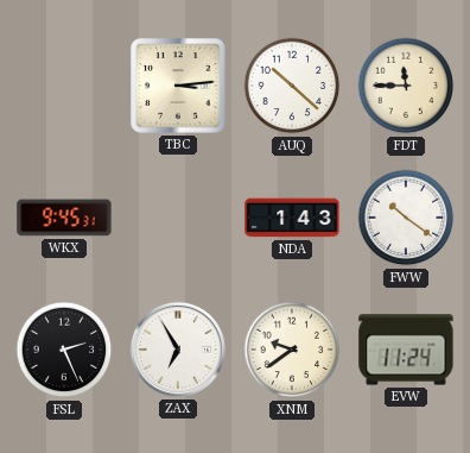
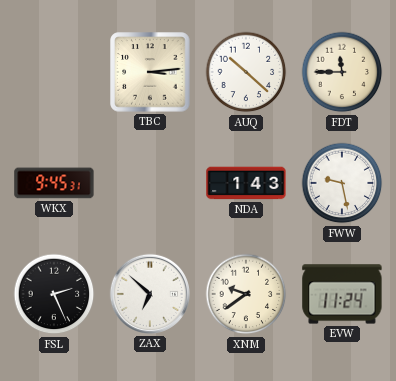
FWW: 10:21 -> 9:28
ZAX: 6:55 -> 6:52
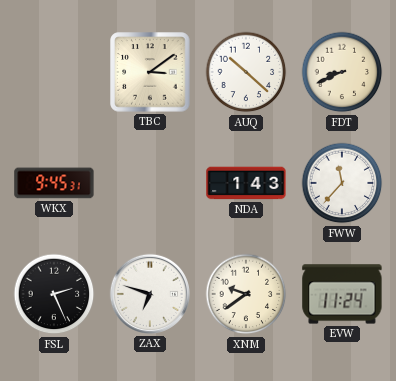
TBC: 3:14 -> 3:09
FDT: 11:45 -> 8:41
FWW: 9:28 -> 11:37
ZAX: 6:52 -> 6:48
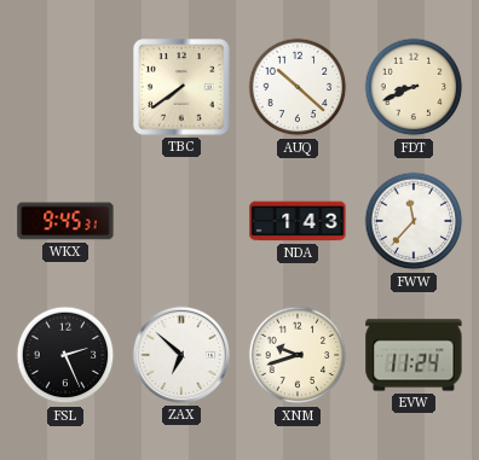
TBC: 3:09 -> 7:39
ZAX: 6:48 -> 6:52
XNM: 9:39 -> 9:42
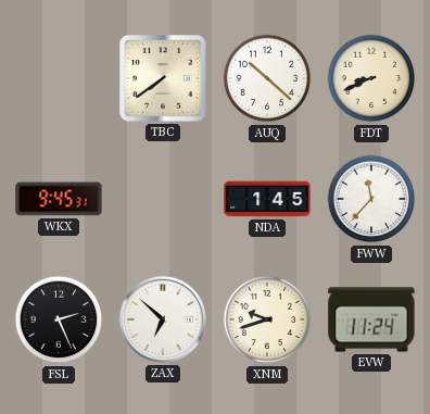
NDA: 1:43 -> 1:45
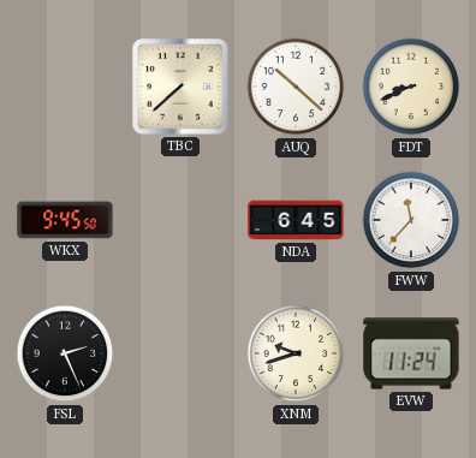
TBC: 7:39 -> 7:38
WKX: 9:45:31 -> 9:45:50
NDA: 1:45 -> 6:45
ZAX: 6:52 -> none
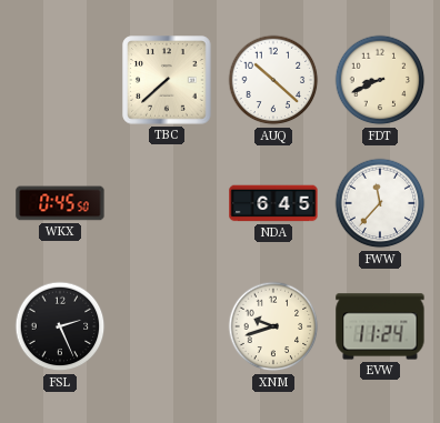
WKX: 9:45 -> 0:45
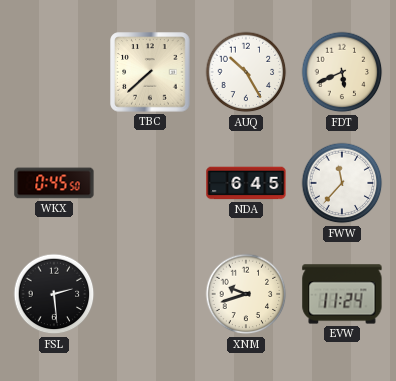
AUQ: 10:22 -> 10:25
FDT: 8:41 -> 5:41
FSL: 2:26 -> 2:29
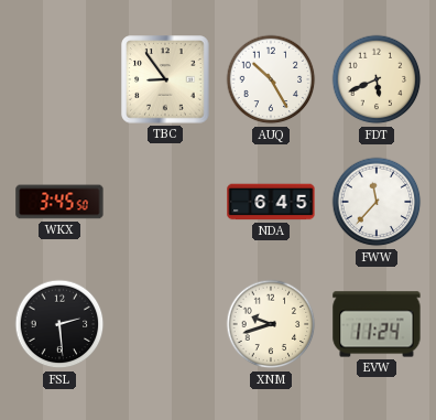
TBC: 7:38 -> 8:54
WKX: 0:45 -> 3:45
